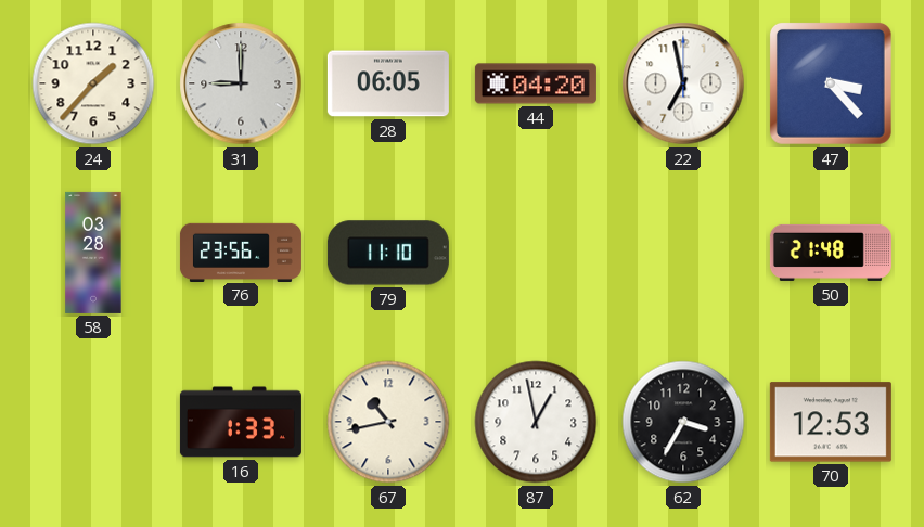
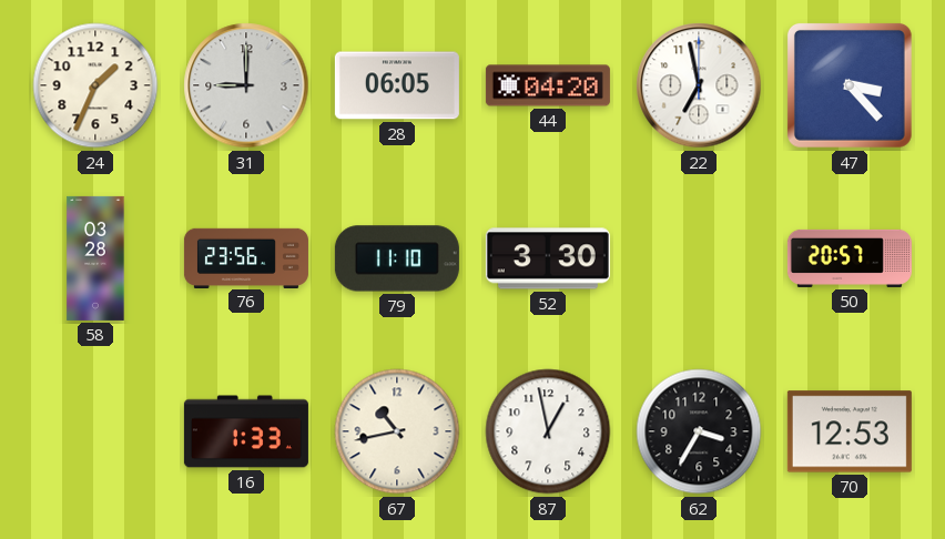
24: 1:37 -> 1:34
52: none -> 3:30
50: 21:48 -> 20:57
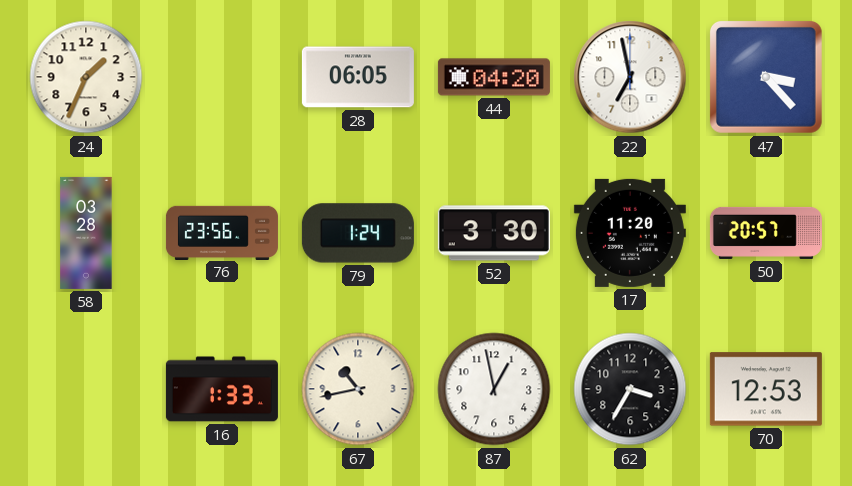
31: 9:00 -> none
79: 11:10 -> 1:24
17: none -> 11:20
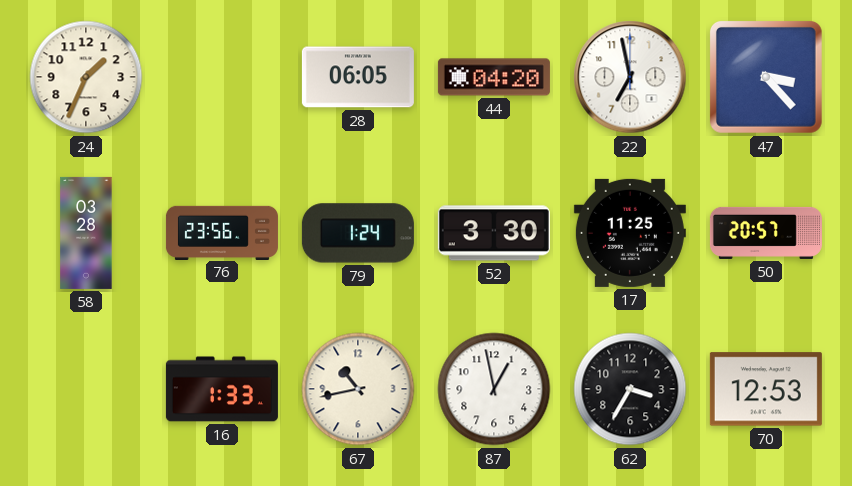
17: 11:20 -> 11:25
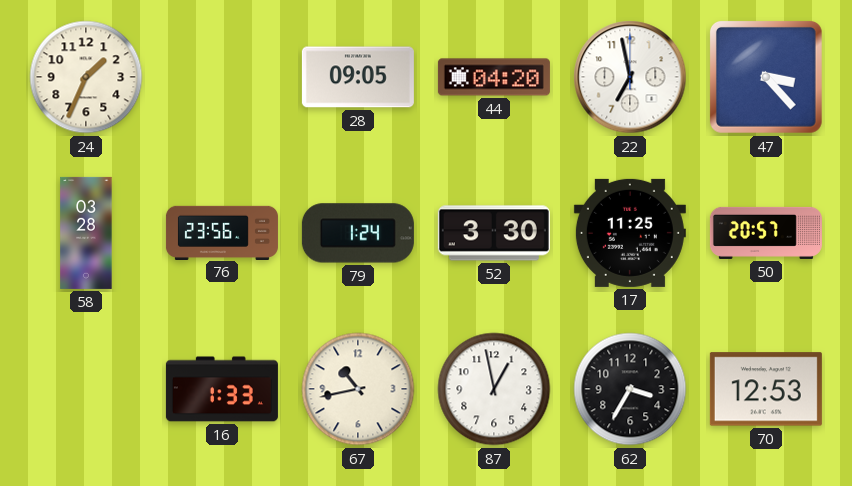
28: 06:05 -> 09:05
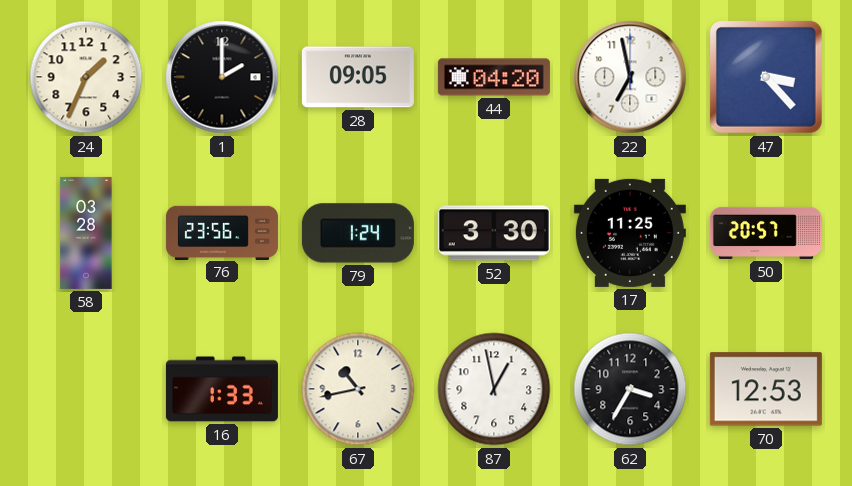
1: none -> 2:00
